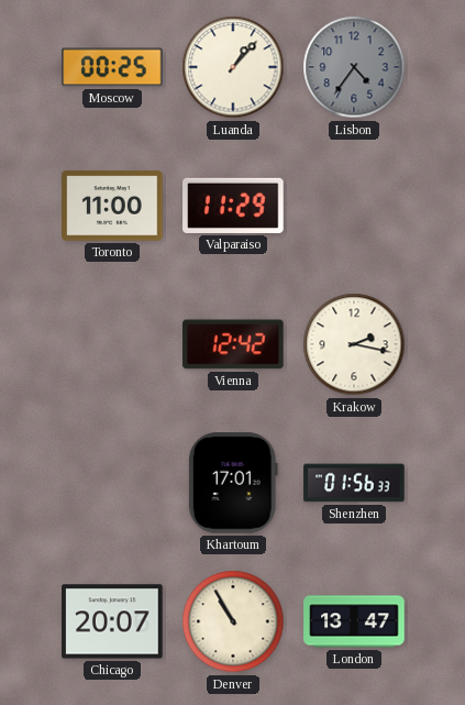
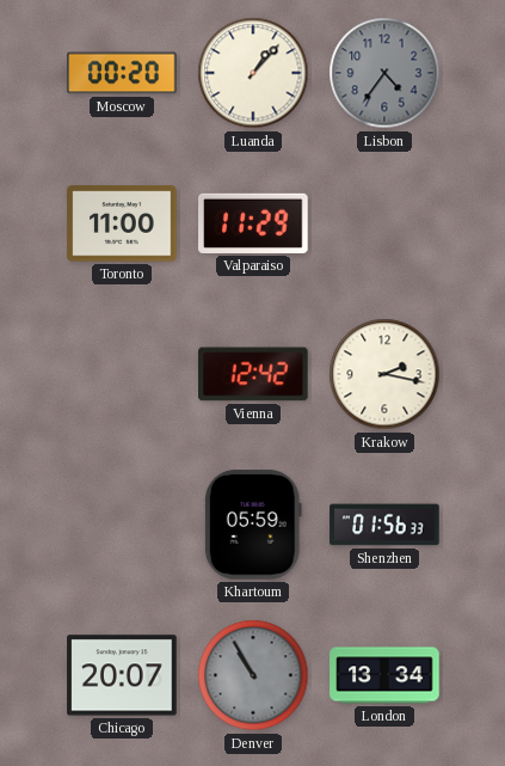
Moscow: 00:25 -> 00:20
Khartoum: 17:01 -> 05:59
Denver dial: cream -> grey
London: 13:47 -> 13:34
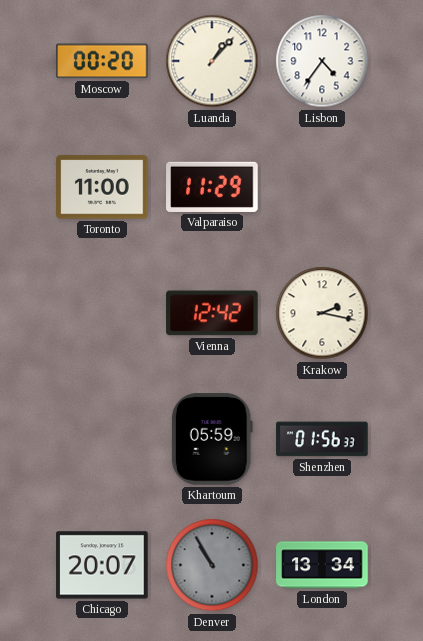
Lisbon dial: grey -> white
